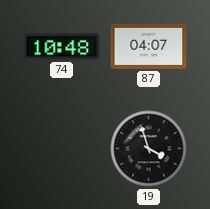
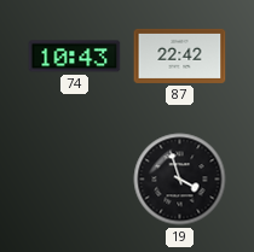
74: 10:48 -> 10:43
87: 04:07 -> 22:42
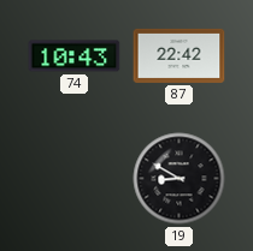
19: 3:57 -> 8:50
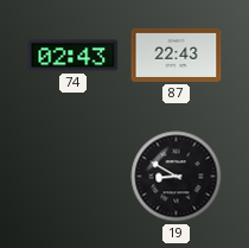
74: 10:43 -> 02:43
87: 22:42 -> 22:43
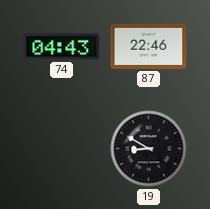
74: 02:43 -> 04:43
87: 22:43 -> 22:46
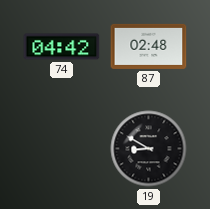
74: 04:43 -> 04:42
87: 22:46 -> 02:48
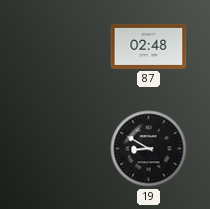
74: 04:42 -> none
